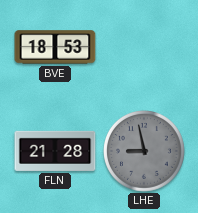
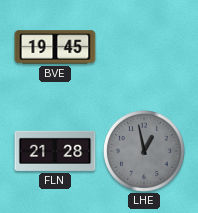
BVE: 18:53 -> 19:45
LHE: 8:58 -> 12:58
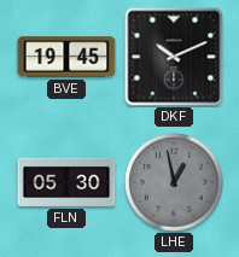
DKF: none -> 10:11
FLN: 21:28 -> 05:30
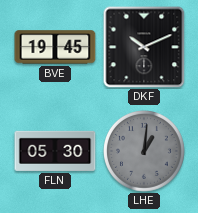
LHE: 12:58 -> 1:01
